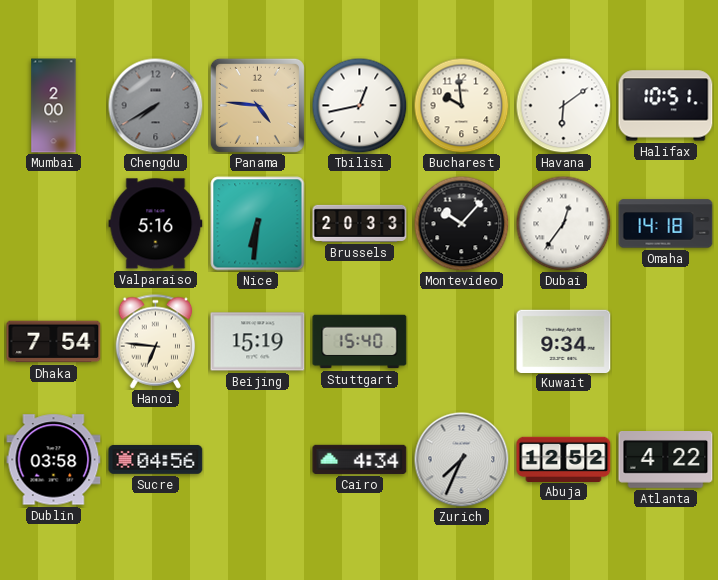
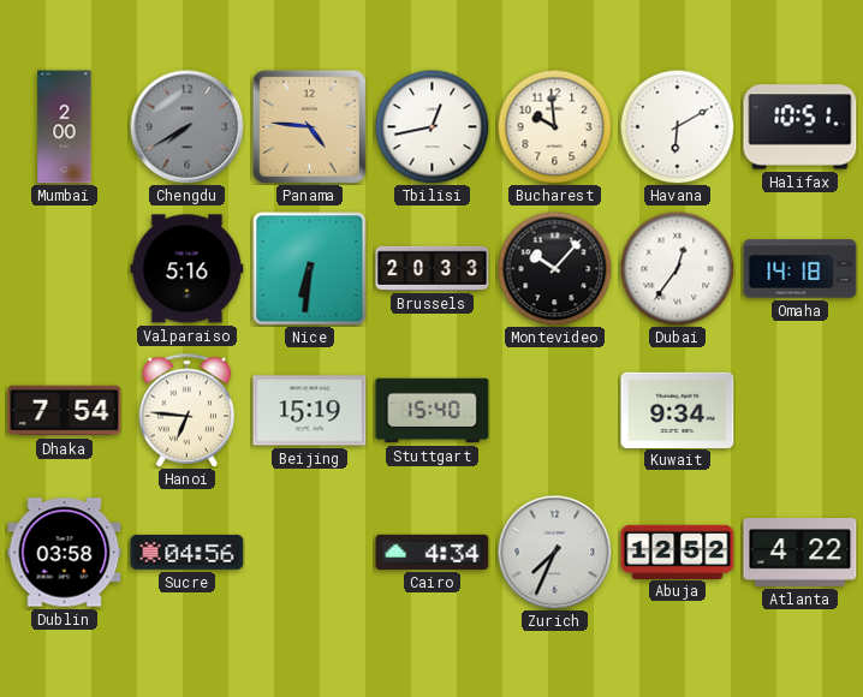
Havana: 6:09 -> 6:10
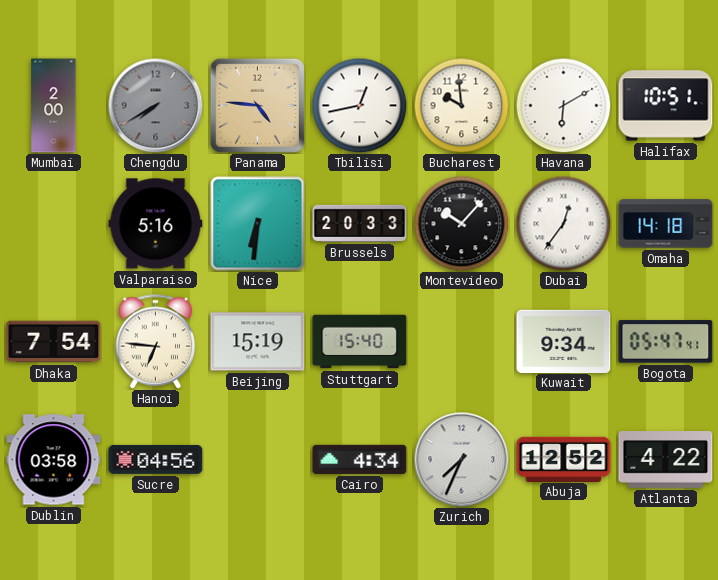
Bogota: none -> 05:47
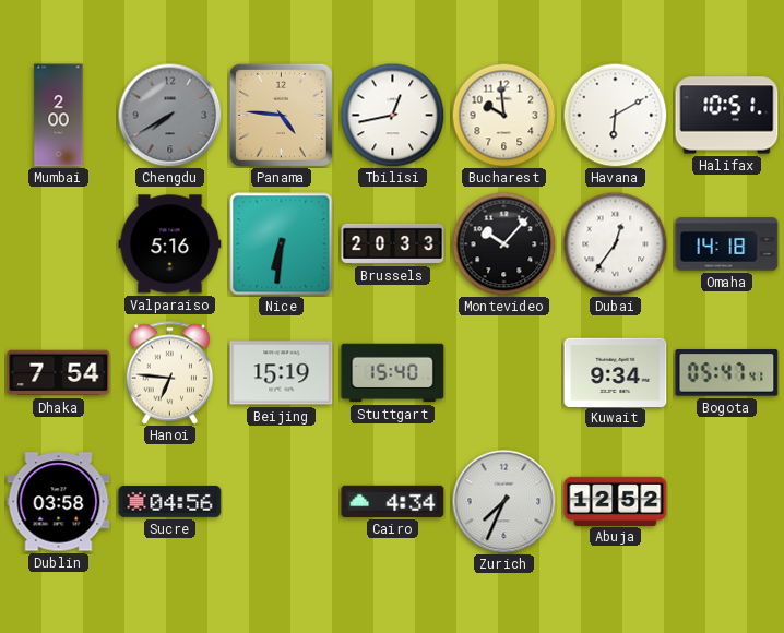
Atlanta: 4:22 -> none
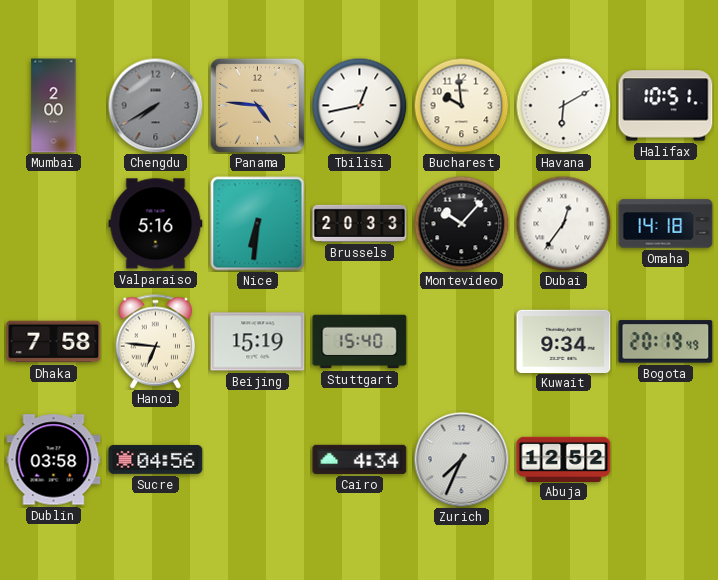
Dhaka: 7:54 -> 7:58
Bogota: 05:47 -> 20:19
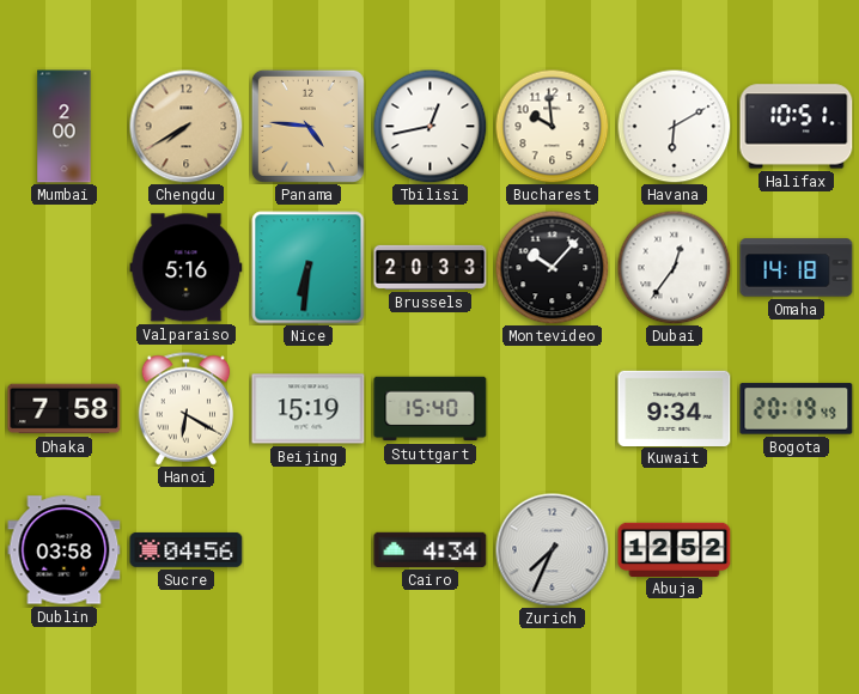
Chengdu dial: grey -> champagne
Hanoi: 6:46 -> 6:20
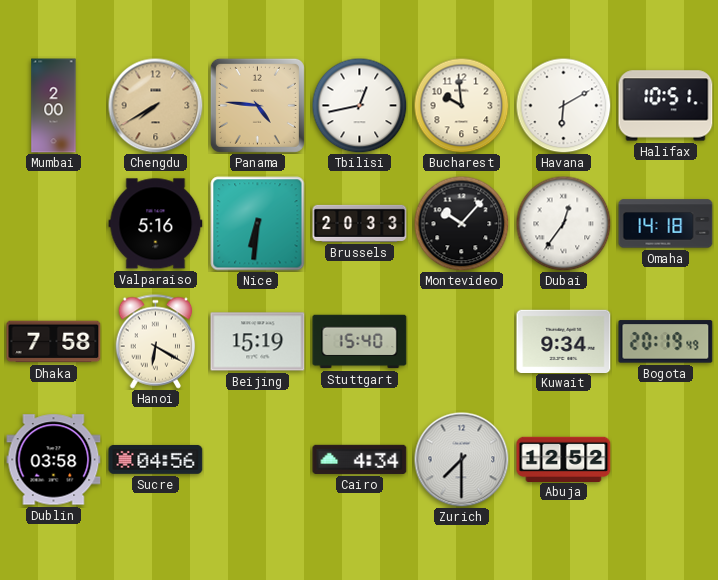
Zurich: 7:34 -> 7:30
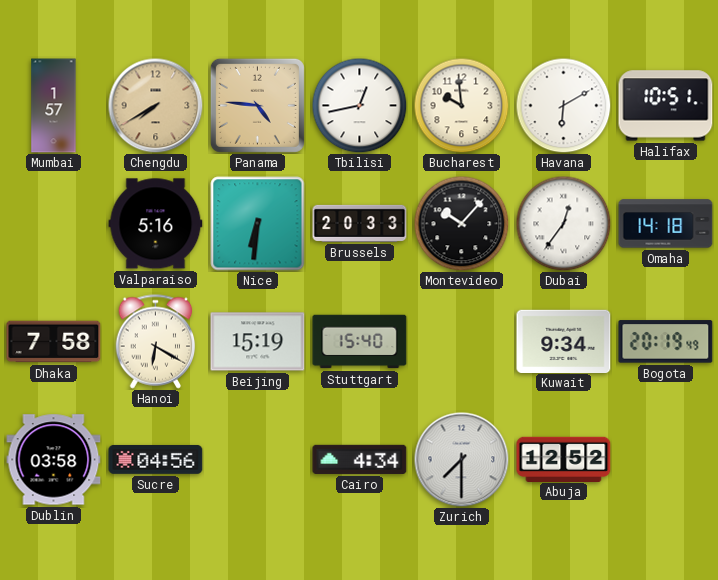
Mumbai: 2:00 -> 1:57
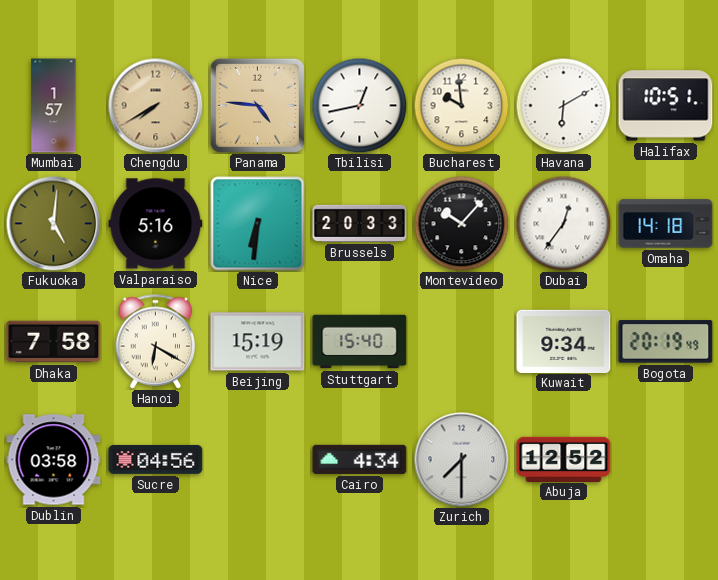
Fukuoka: none -> 5:01
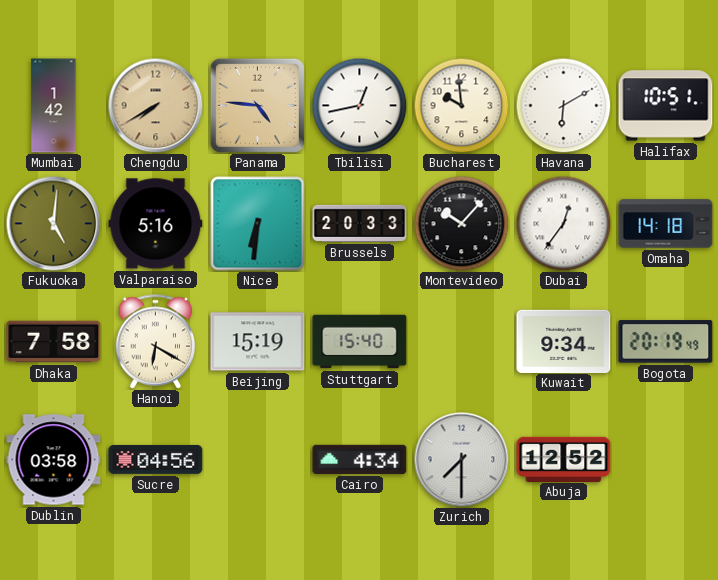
Mumbai: 1:57 -> 1:42
